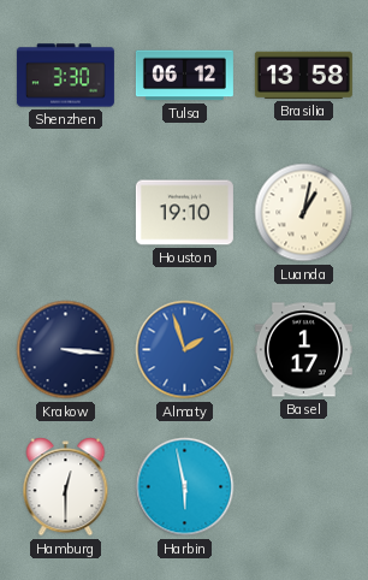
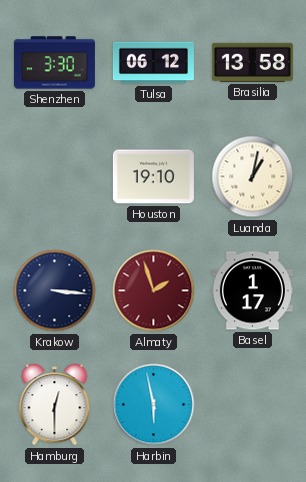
Almaty dial: blue -> burgundy
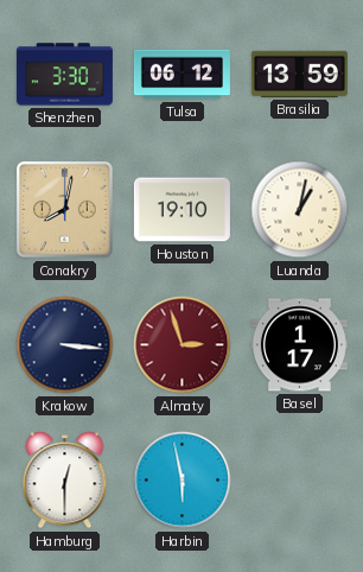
Brasilia: 13:58 -> 13:59
Conakry: none -> 8:02
Almaty: 1:57 -> 2:57
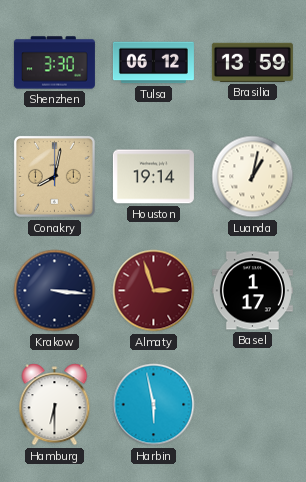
Houston: 19:10 -> 19:14
Hamburg: 12:30 -> 6:30
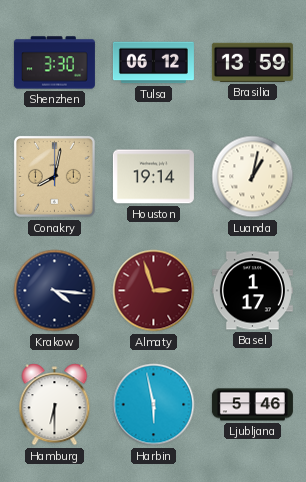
Krakow: 3:16 -> 4:16
Ljubljana: none -> 5:46
